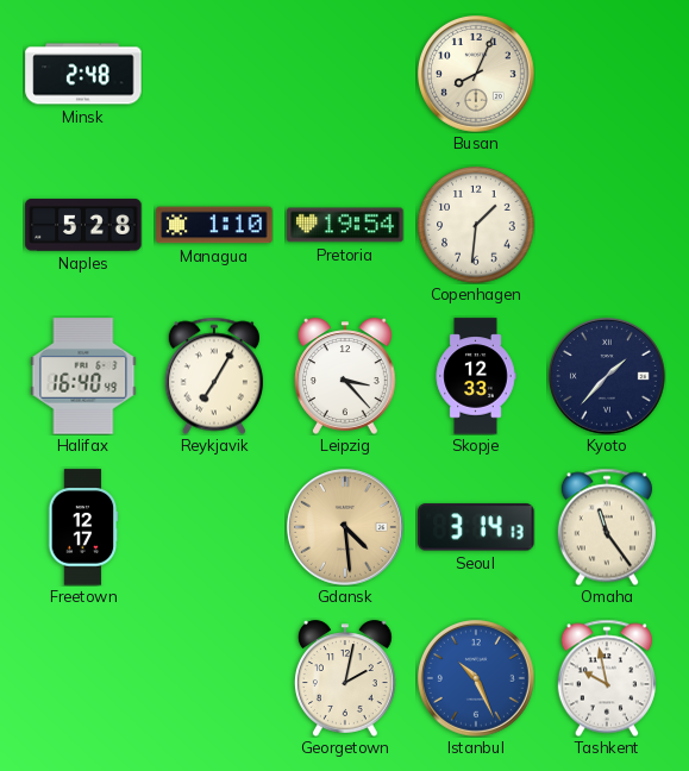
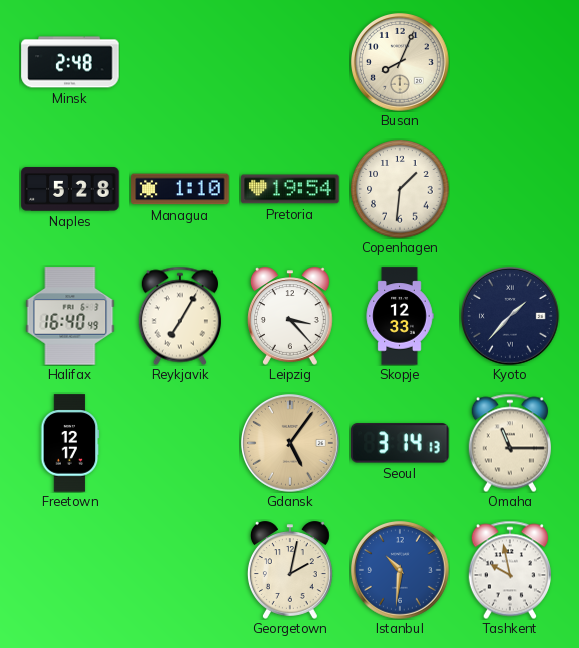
Gdansk: 4:29 -> 5:06
Omaha: 11:24 -> 11:15
Istanbul: 10:26 -> 10:31
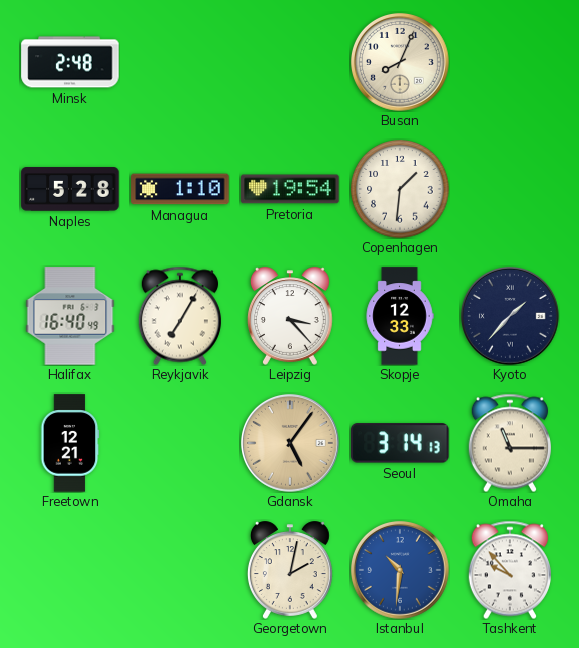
Freetown: 12:17 -> 12:21
Tashkent: 9:58 -> 9:53
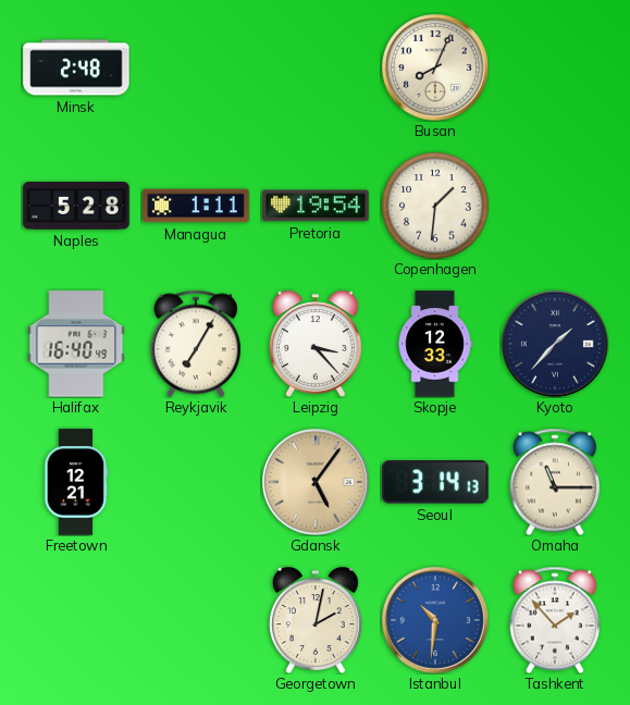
Managua: 1:10 -> 1:11
Tashkent: 9:53 -> 1:53
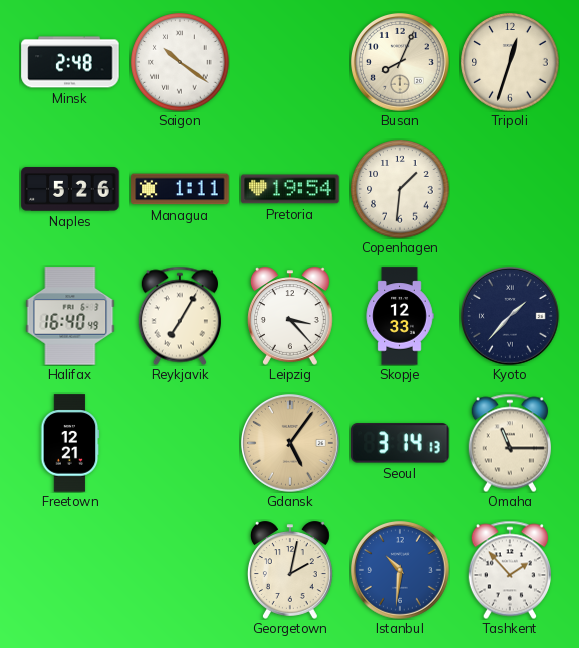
Saigon: none -> 10:21
Tripoli: none -> 12:33
Naples: 5:28 -> 5:26
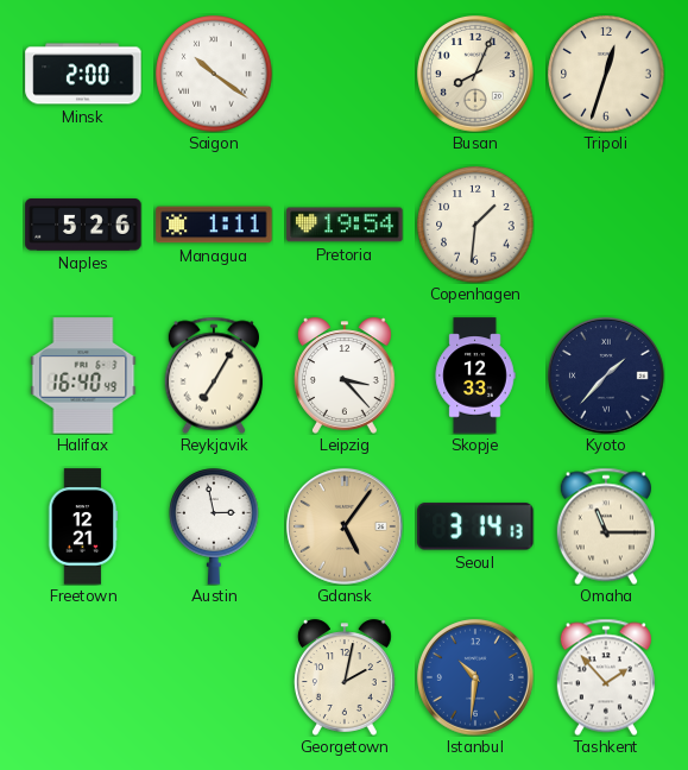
Minsk: 2:48 -> 2:00
Austin: none -> 2:58
